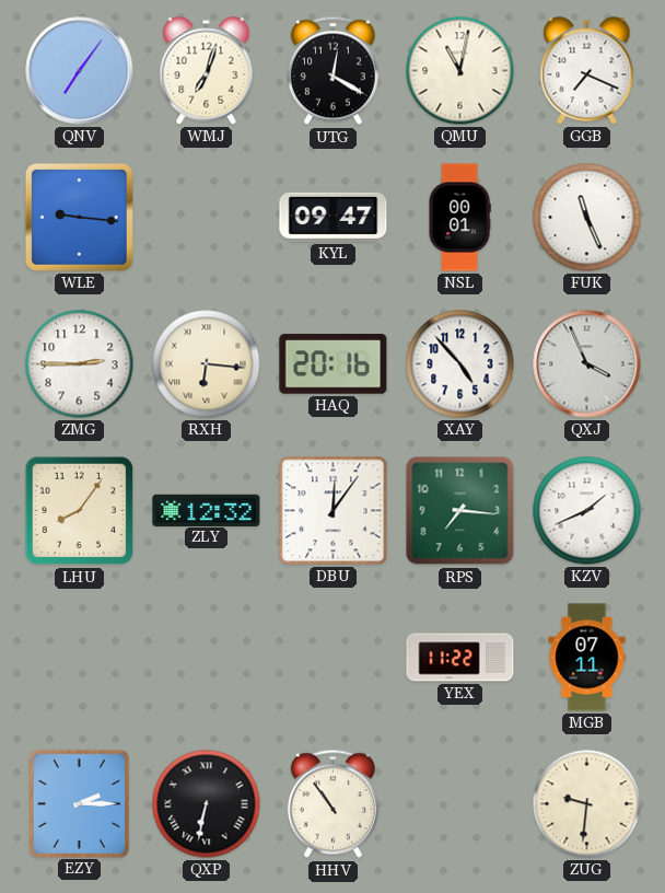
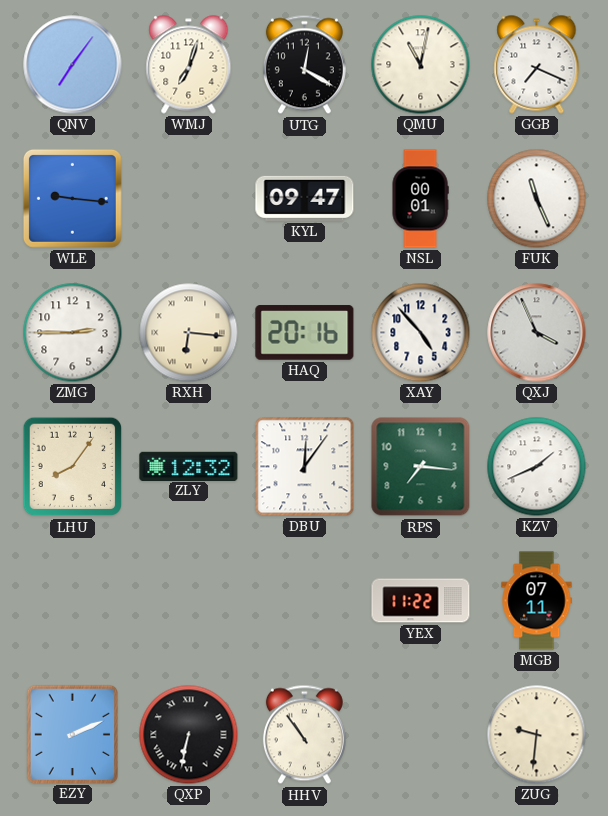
EZY: 2:15 -> 2:11
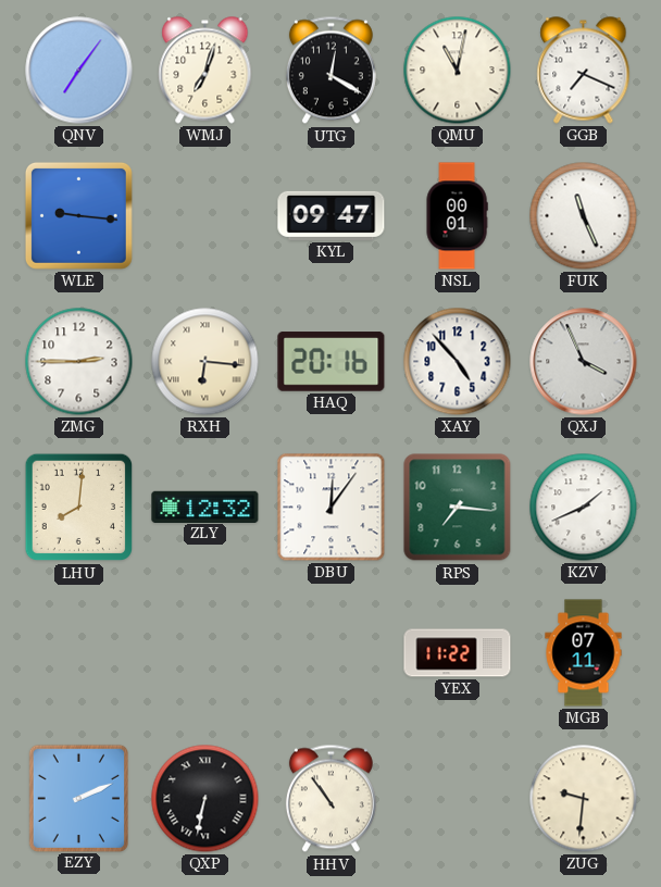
LHU: 8:06 -> 8:01
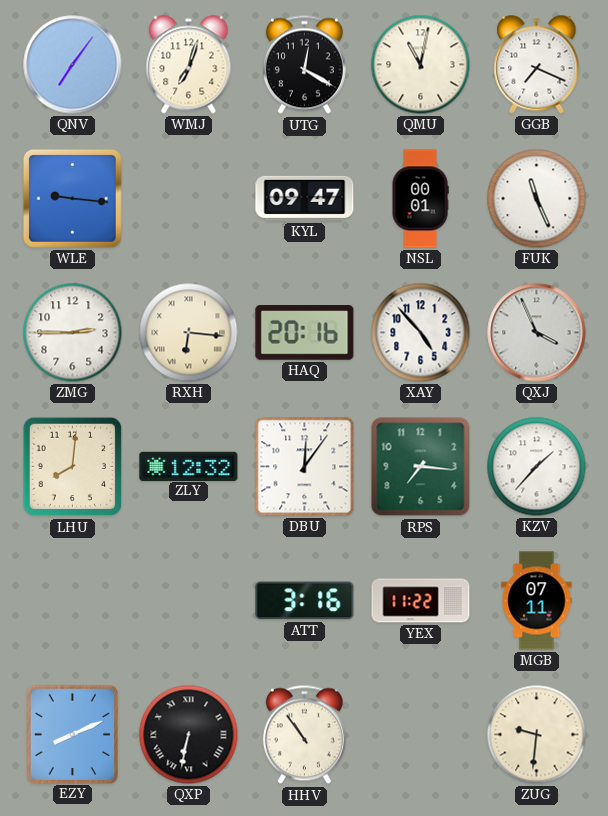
KZV: 1:41 -> 1:37
ATT: none -> 3:16
EZY: 2:11 -> 8:11
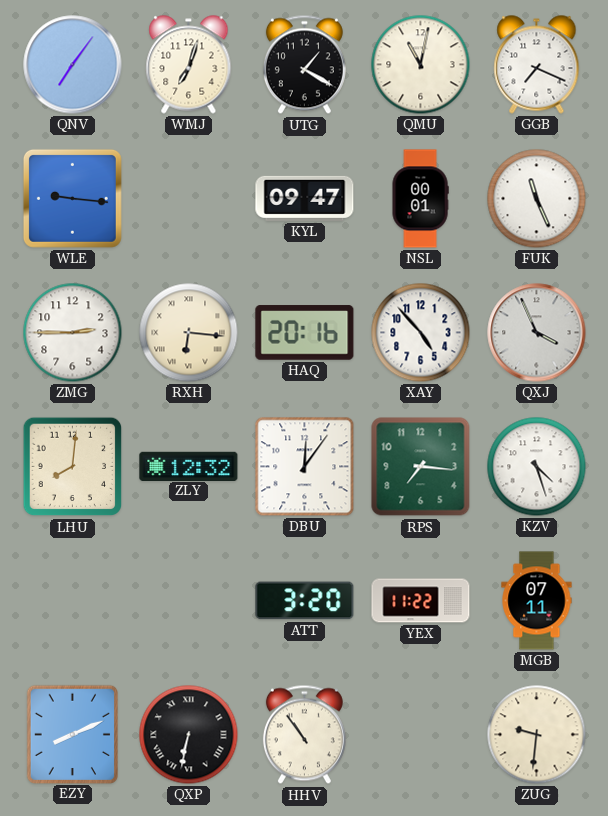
UTG: 12:20 -> 1:20
KZV: 1:37 -> 4:27
ATT: 3:16 -> 3:20
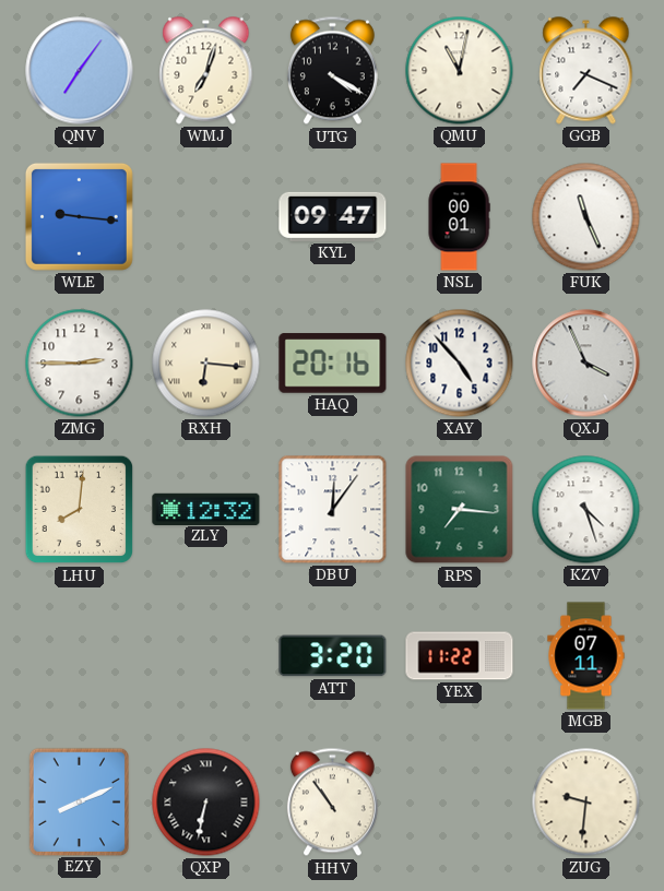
UTG: 1:20 -> 4:20
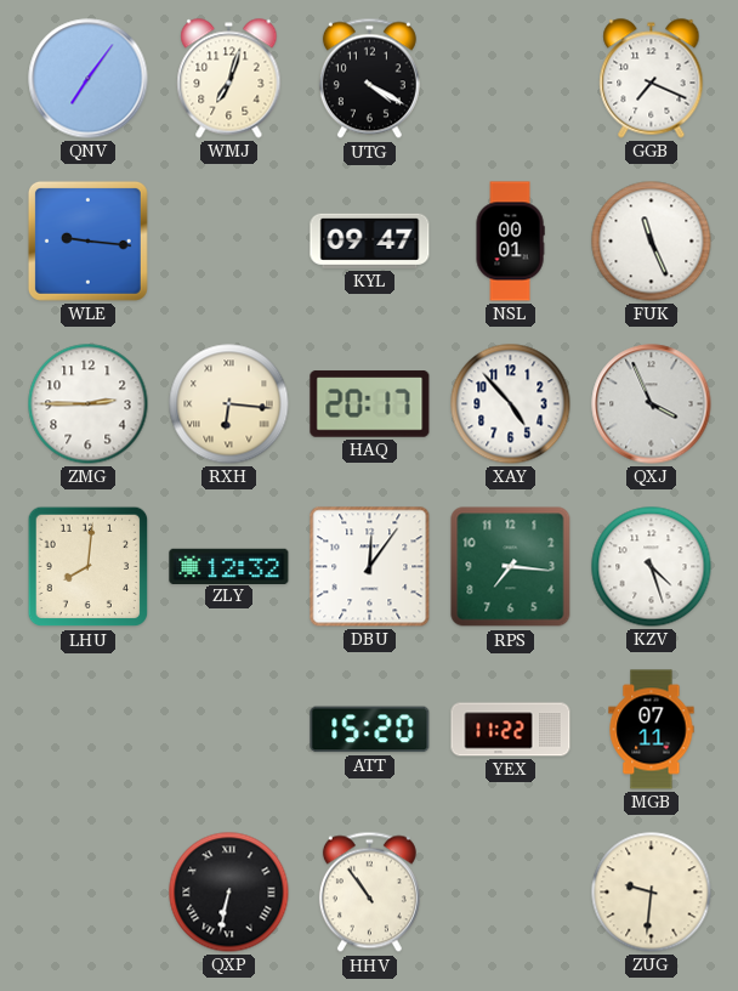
QMU: 11:02 -> none
HAQ: 20:16 -> 20:17
ATT: 3:20 -> 15:20
EZY: 8:11 -> none
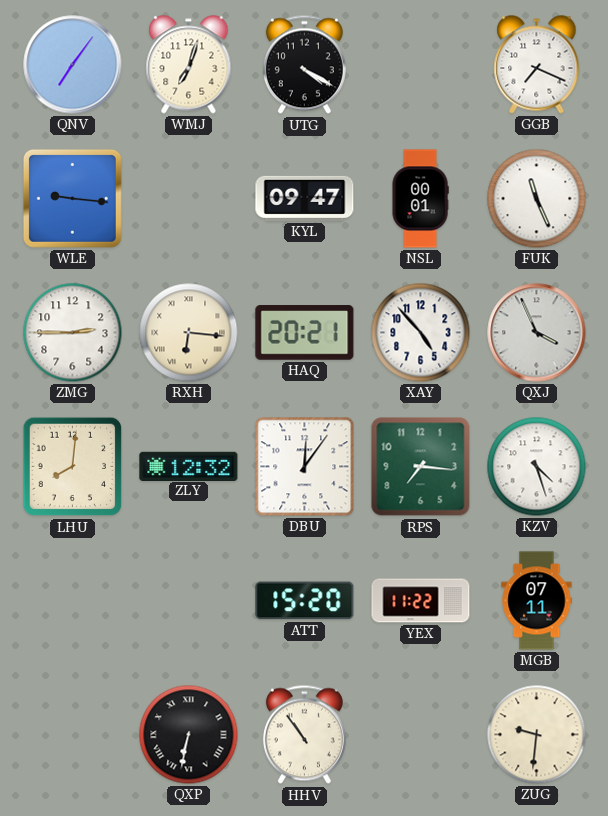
HAQ: 20:17 -> 20:21
